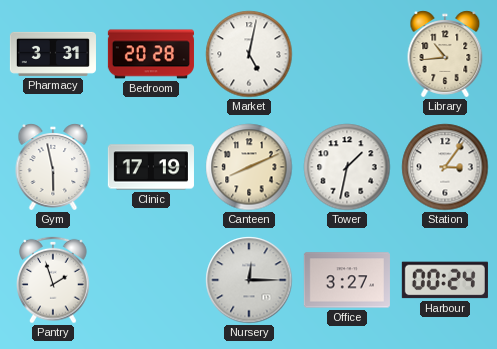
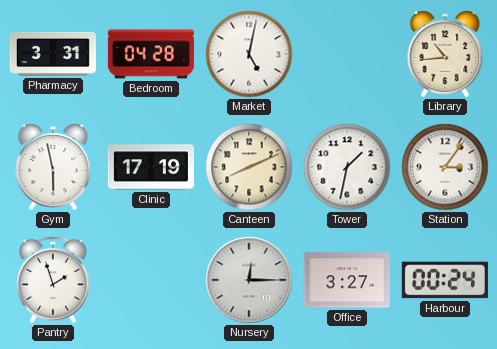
Bedroom: 20:28 -> 04:28
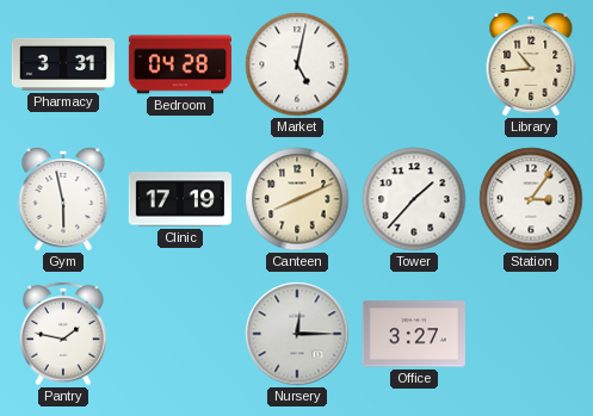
Tower: 1:32 -> 1:37
Pantry: 1:57 -> 1:47
Harbour: 00:24 -> none
